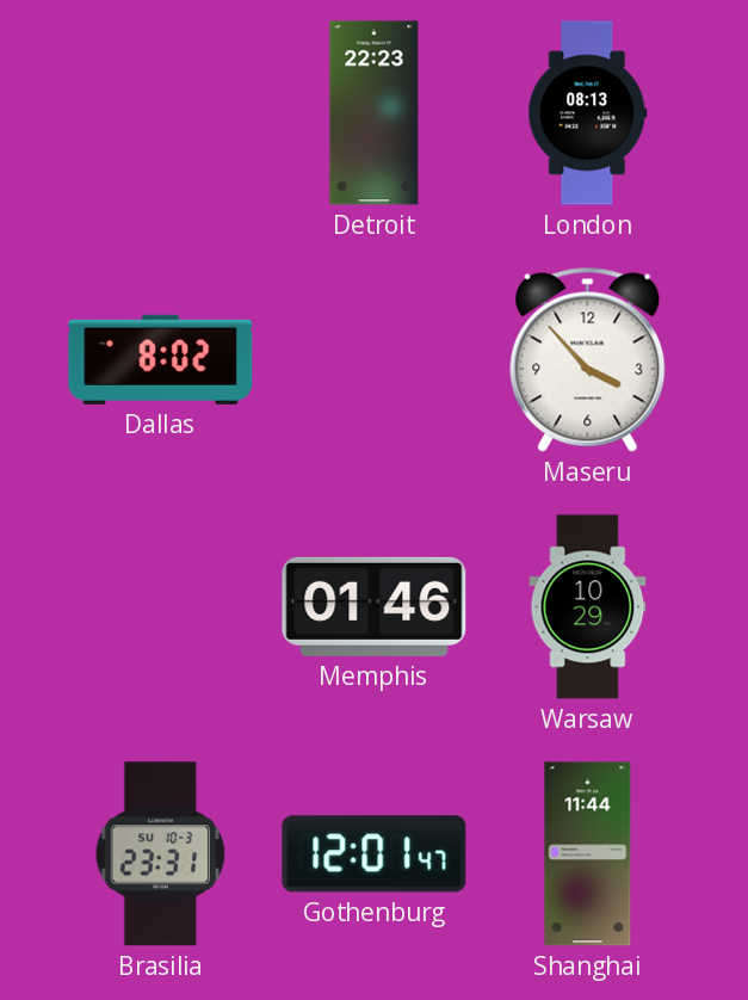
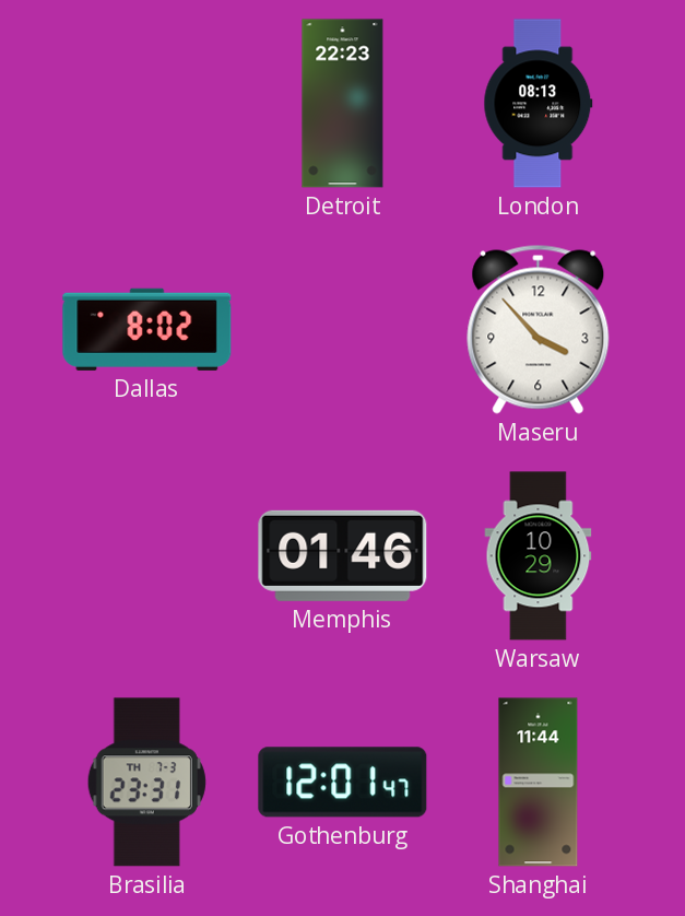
Brasilia date: SU 10-3 -> TH 7-3
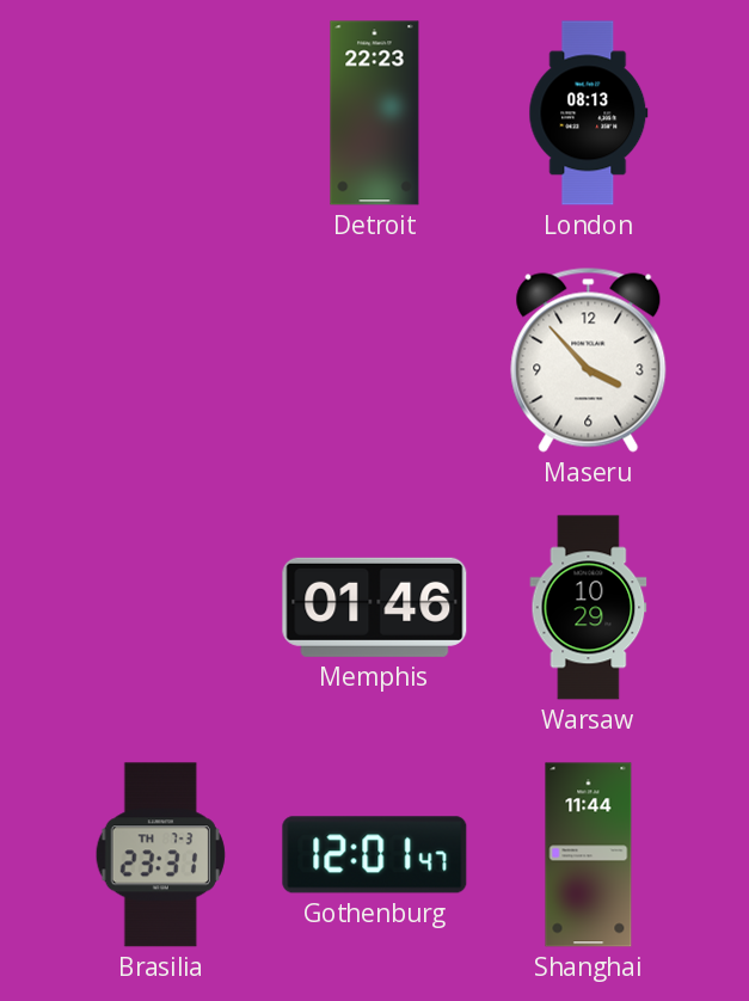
Dallas: 8:02 -> none
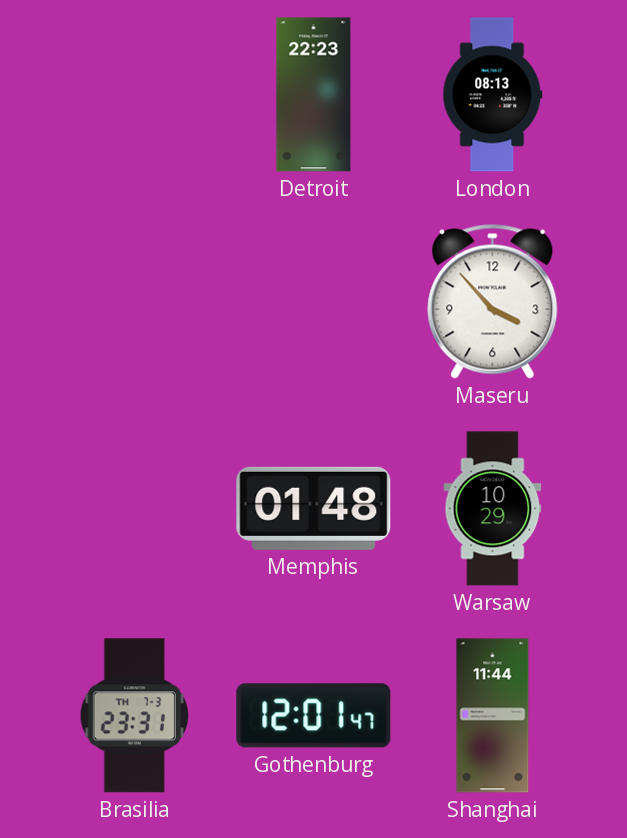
Memphis: 01:46 -> 01:48
